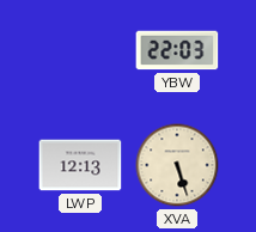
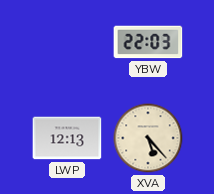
XVA: 5:27 -> 5:23
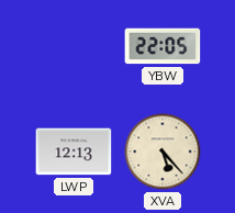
YBW: 22:03 -> 22:05
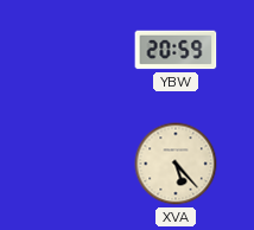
YBW: 22:05 -> 20:59
LWP: 12:13 -> none
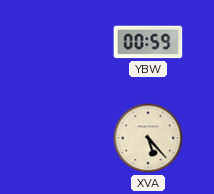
YBW: 20:59 -> 00:59
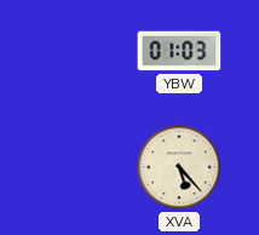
YBW: 00:59 -> 01:03
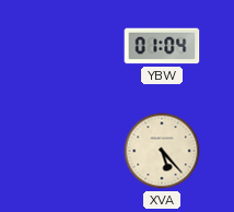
YBW: 01:03 -> 01:04
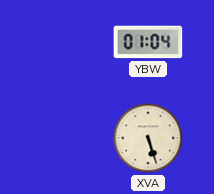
XVA: 5:23 -> 5:27
